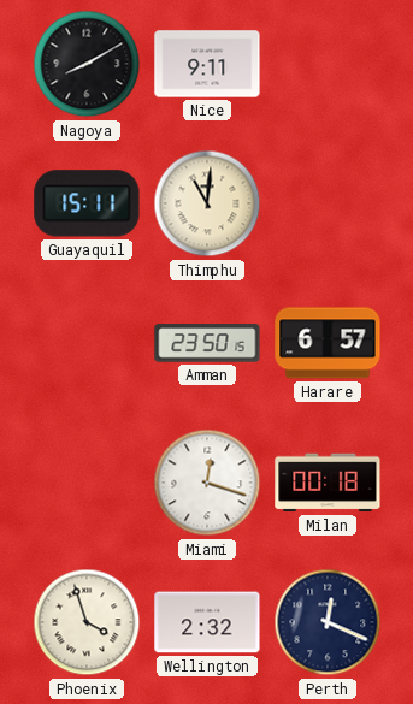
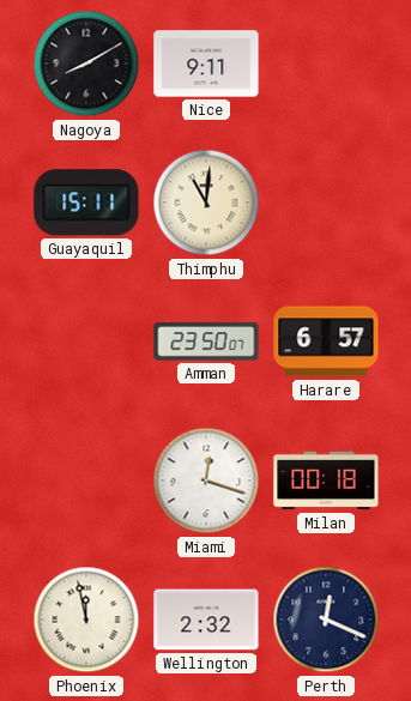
Amman: 23:50:15 -> 23:50:07
Phoenix: 3:57 -> 11:58
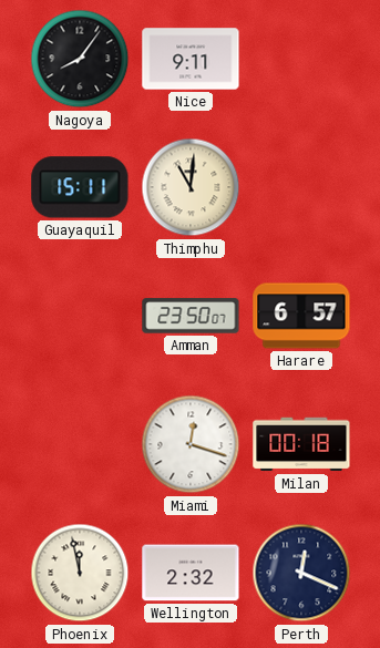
Nagoya: 8:10 -> 8:06
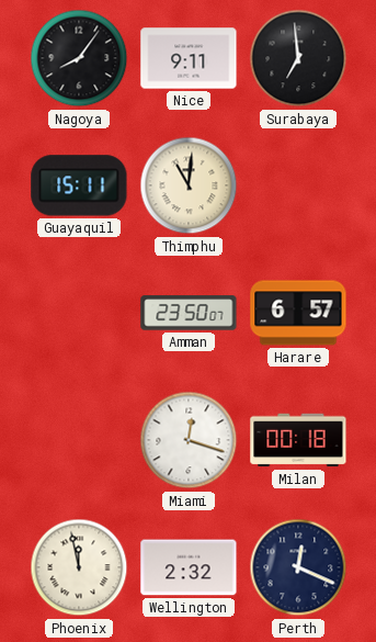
Surabaya: none -> 6:59
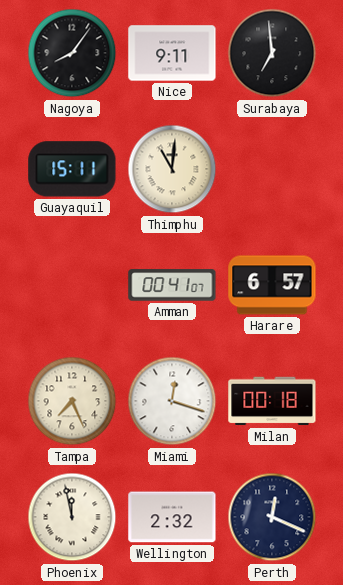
Amman: 23:50 -> 00:41
Tampa: none -> 7:26
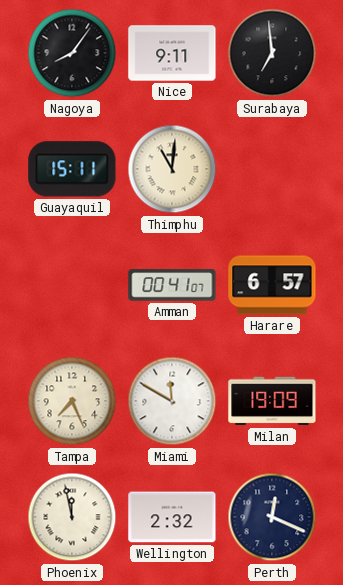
Miami: 12:18 -> 11:50
Milan: 00:18 -> 19:09
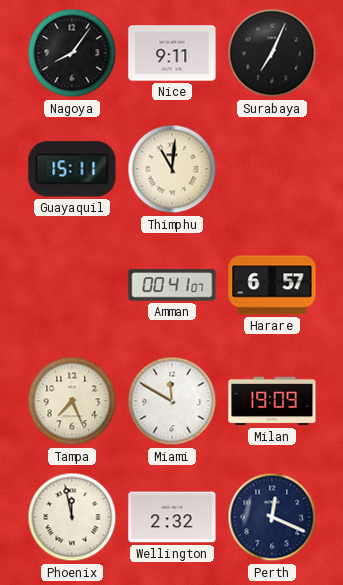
Surabaya: 6:59 -> 7:04
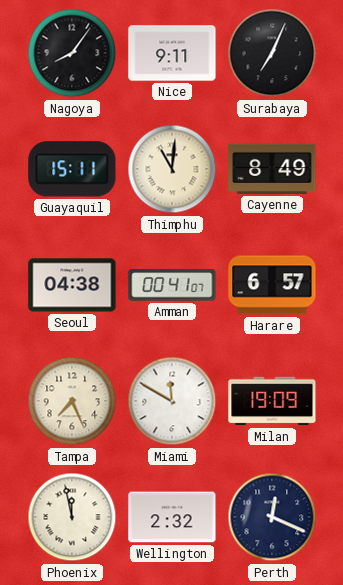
Cayenne: none -> 8:49
Seoul: none -> 04:38
